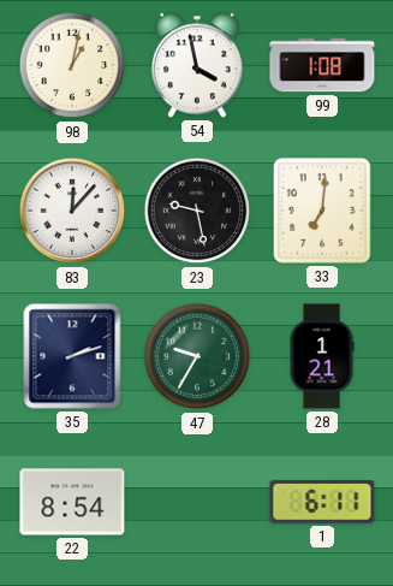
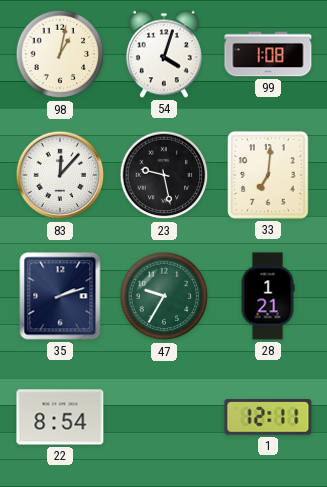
54: 3:58 -> 4:03
1: 6:11 -> 12:11
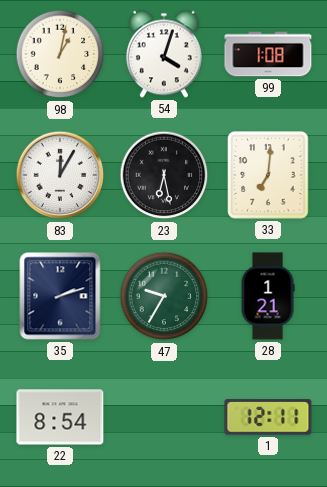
83: 12:07 -> 12:05
23: 9:28 -> 6:28
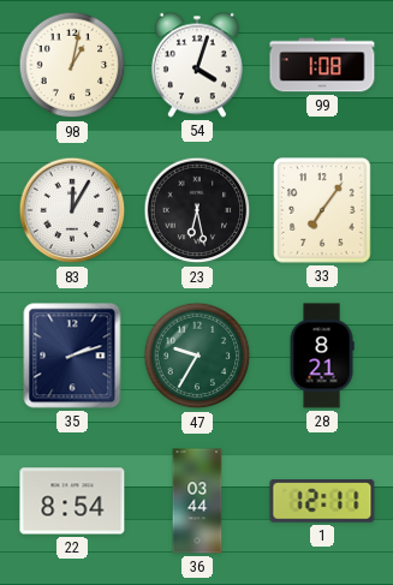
33: 7:01 -> 7:06
28: 1:21 -> 8:21
36: none -> 03:44
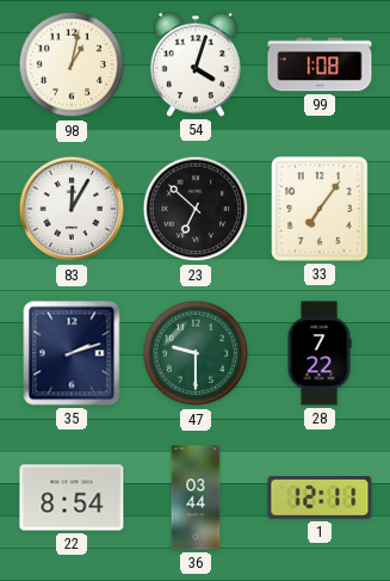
23: 6:28 -> 6:52
47: 9:35 -> 9:30
28: 8:21 -> 7:22
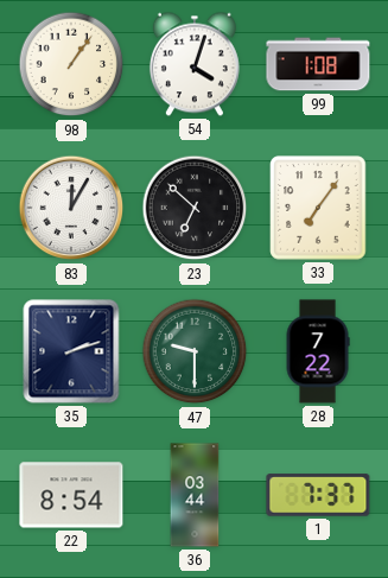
98: 1:02 -> 1:06
1: 12:11 -> 7:37
